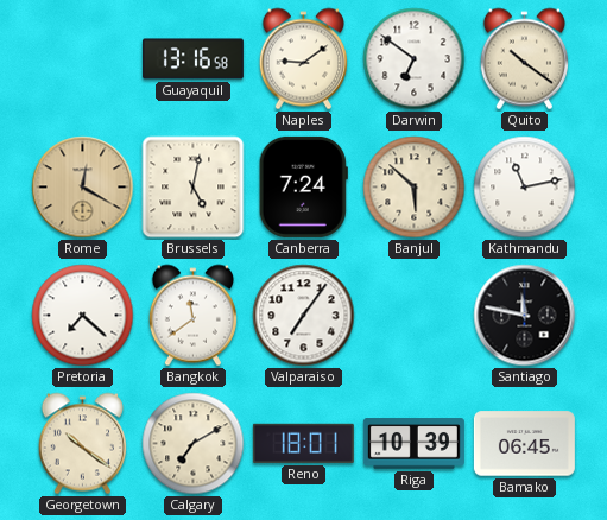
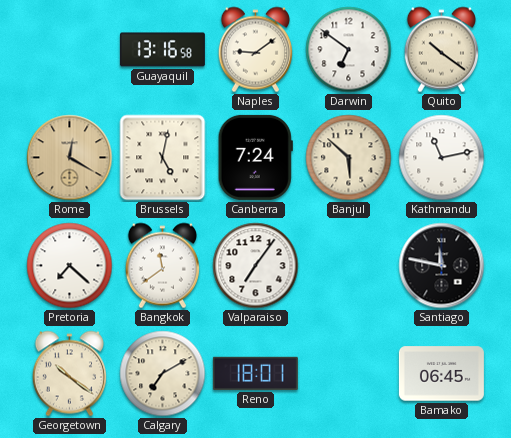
Riga: 10:39 -> none
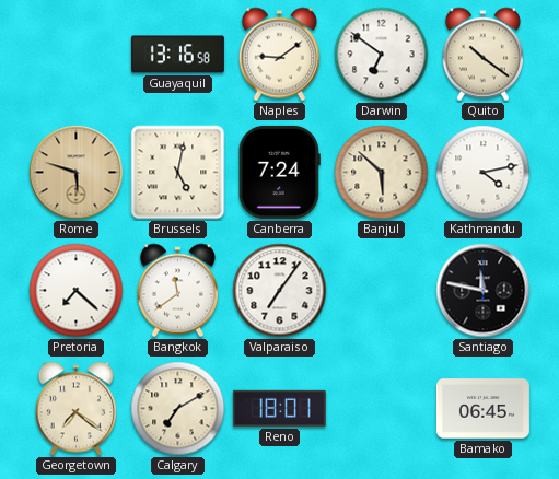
Rome: 12:20 -> 5:48
Kathmandu: 11:13 -> 4:13
Georgetown: 10:21 -> 7:21
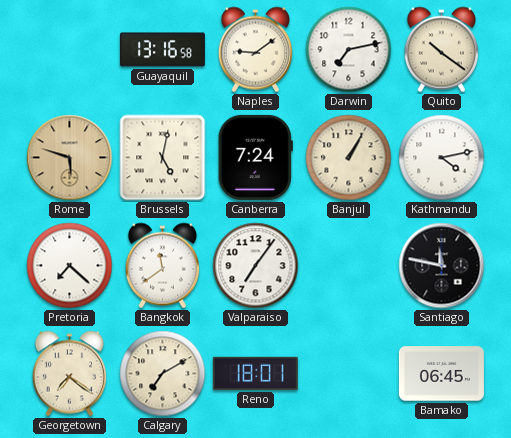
Darwin: 6:51 -> 7:13
Banjul: 5:52 -> 1:05
